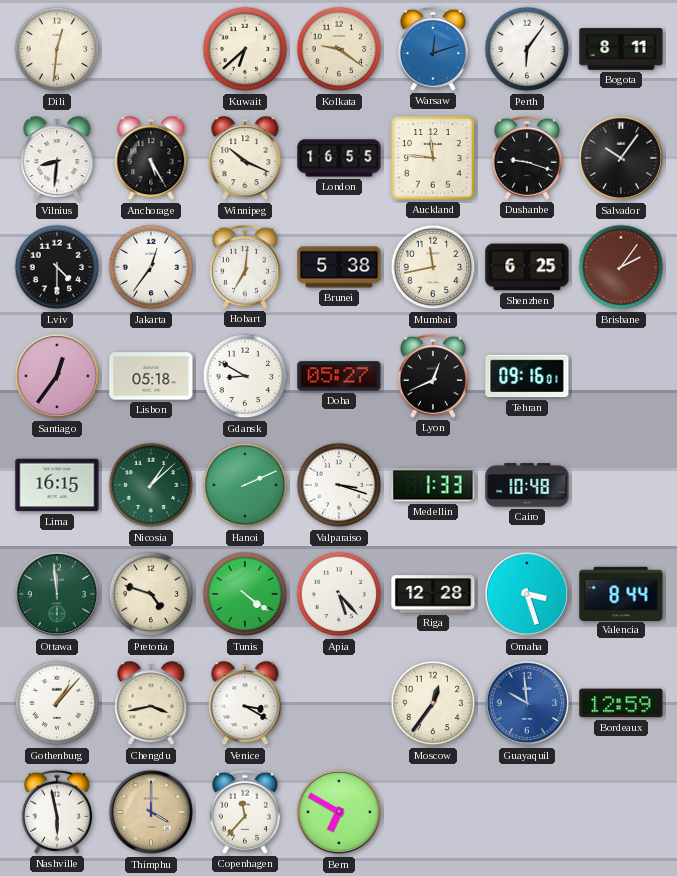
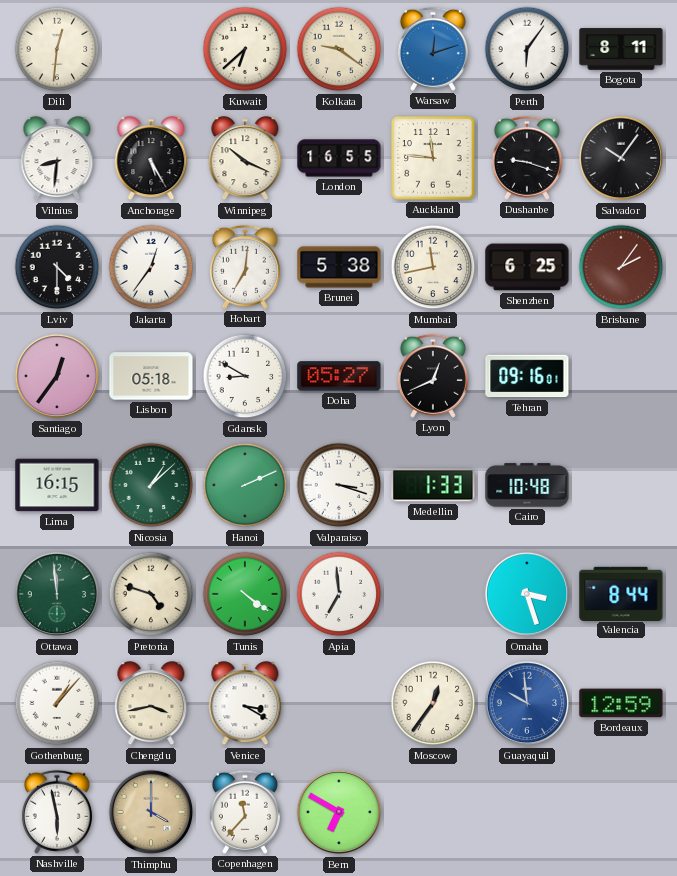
Apia: 5:23 -> 6:59
Riga: 12:28 -> none
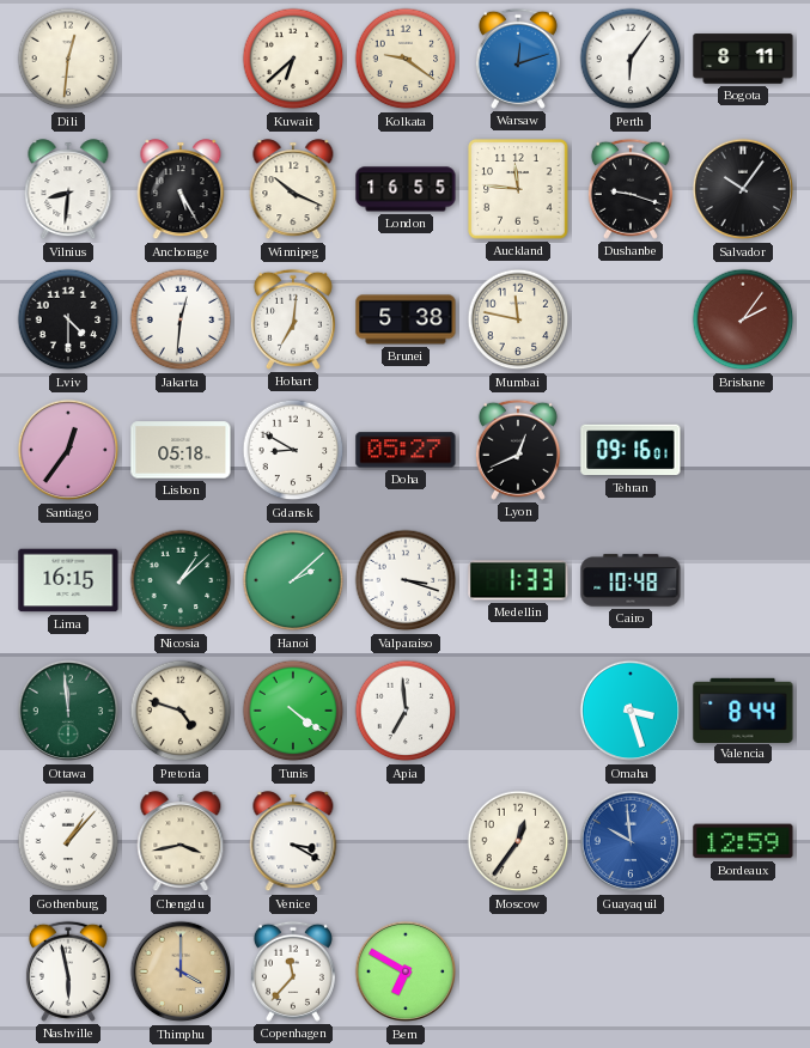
Jakarta: 12:36 -> 12:31
Mumbai: 11:43 -> 11:47
Shenzhen: 6:25 -> none
Hanoi: 2:11 -> 2:08
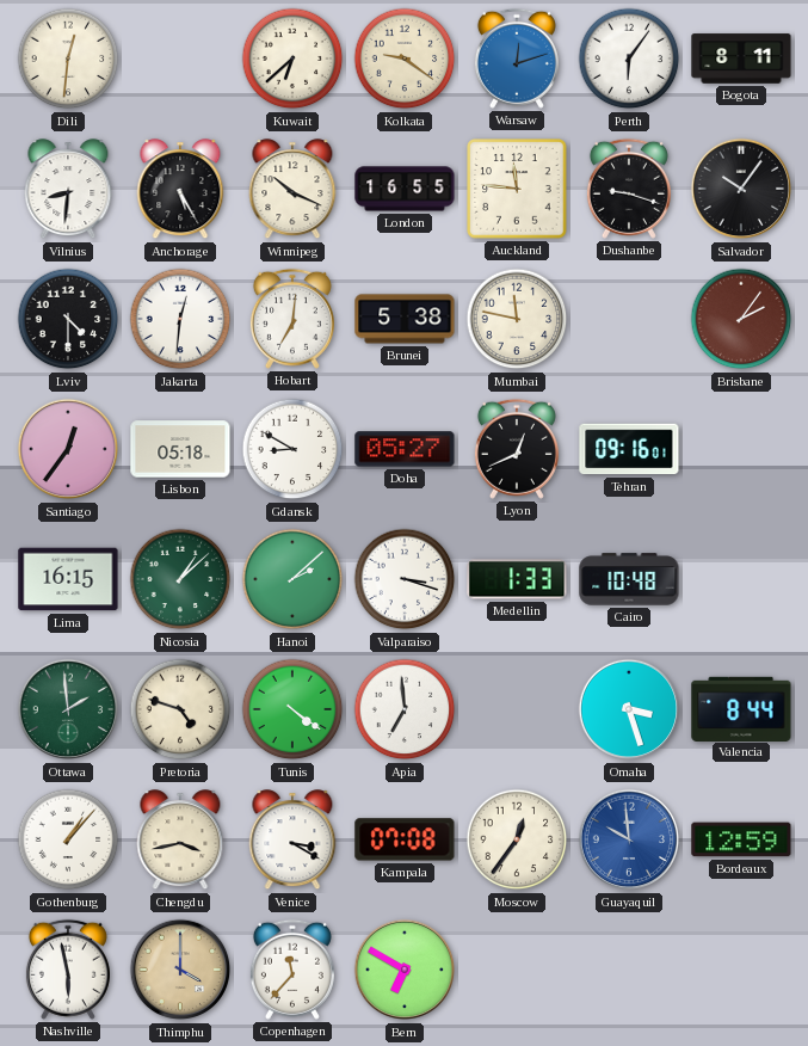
Ottawa: 11:59 -> 1:59
Kampala: none -> 07:08
